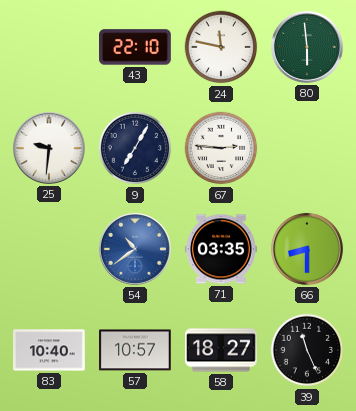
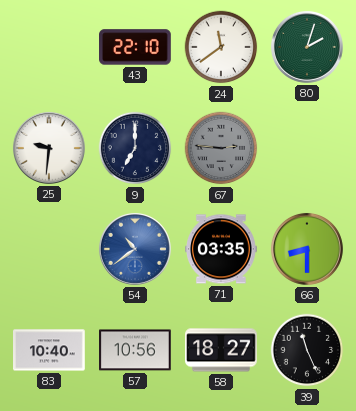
24: 11:47 -> 11:39
80: 5:59 -> 2:03
9: 7:05 -> 7:00
67 dial: white -> grey
57: 10:57 -> 10:56
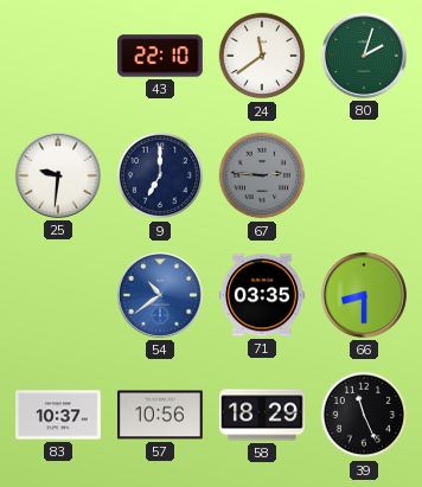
83: 10:40 -> 10:37
58: 18:27 -> 18:29
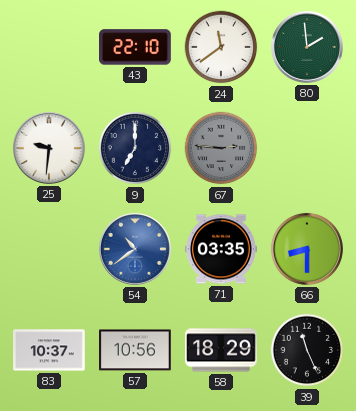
80: 2:03 -> 1:59
